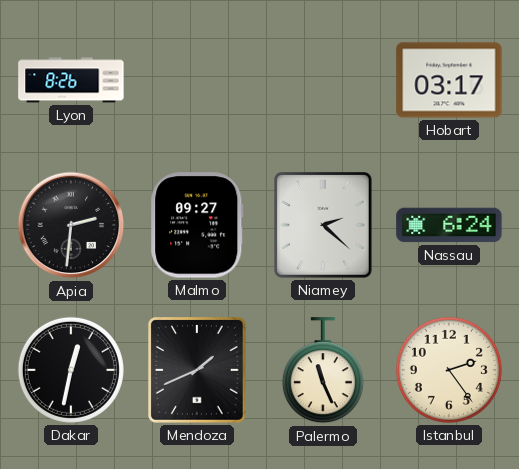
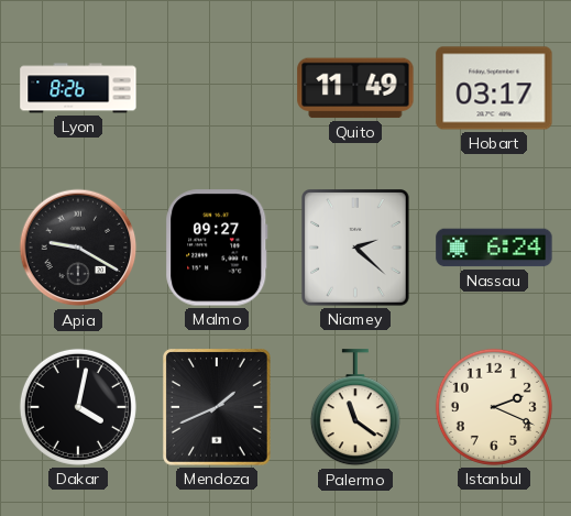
Quito: none -> 11:49
Apia: 2:31 -> 9:20
Dakar: 12:32 -> 4:02
Palermo: 11:26 -> 11:21
Istanbul: 2:24 -> 2:19
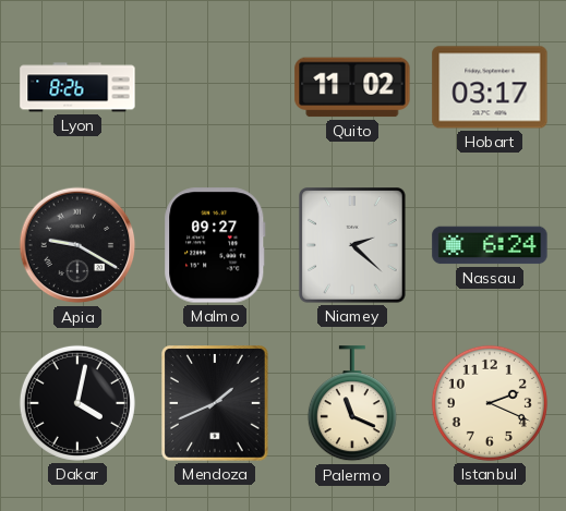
Quito: 11:49 -> 11:02
Palermo: 11:21 -> 11:19
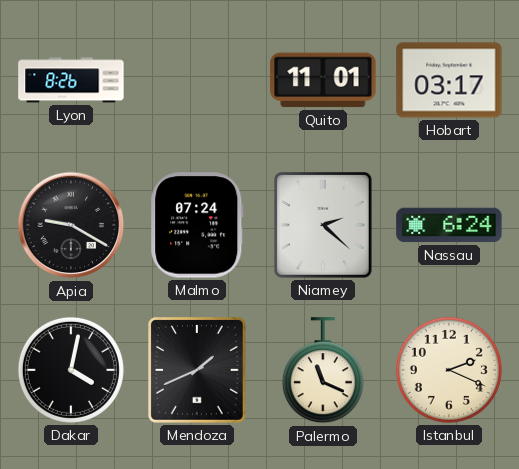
Quito: 11:02 -> 11:01
Malmo: 09:27 -> 07:24
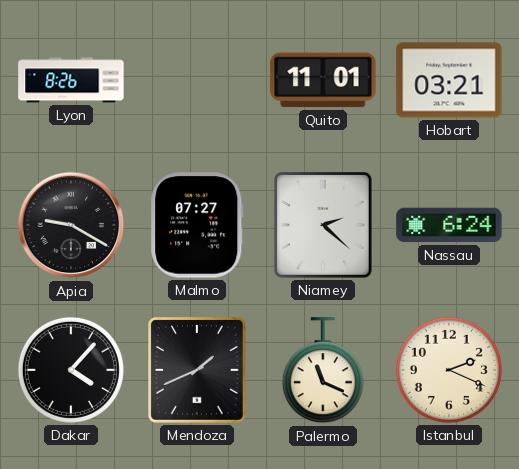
Hobart: 03:17 -> 03:21
Malmo: 07:24 -> 07:27
Dakar: 4:02 -> 4:07
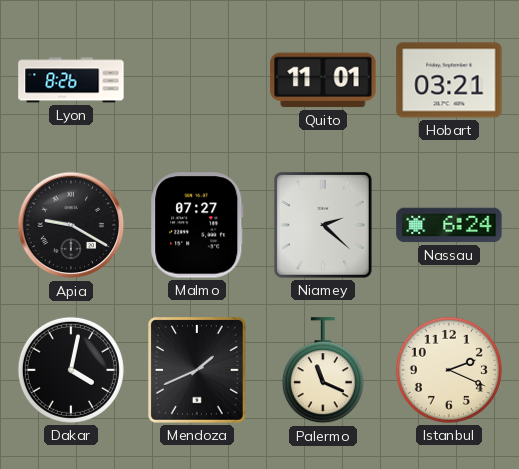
Dakar: 4:07 -> 4:02
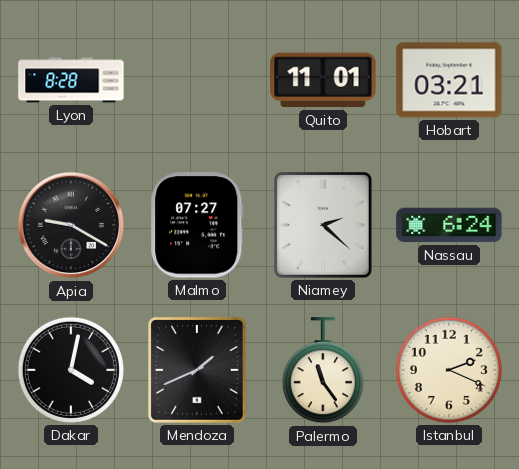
Lyon: 8:26 -> 8:28
Palermo: 11:19 -> 11:24
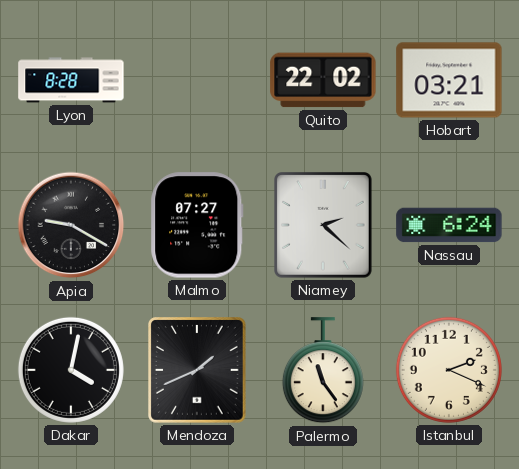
Quito: 11:01 -> 22:02
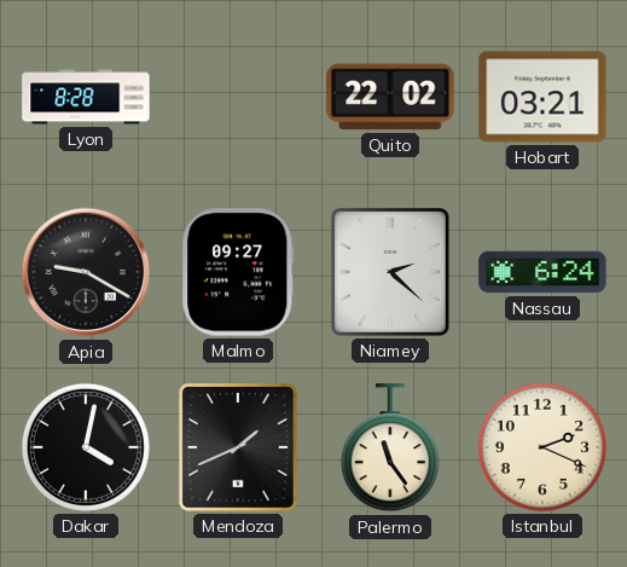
Malmo: 07:27 -> 09:27
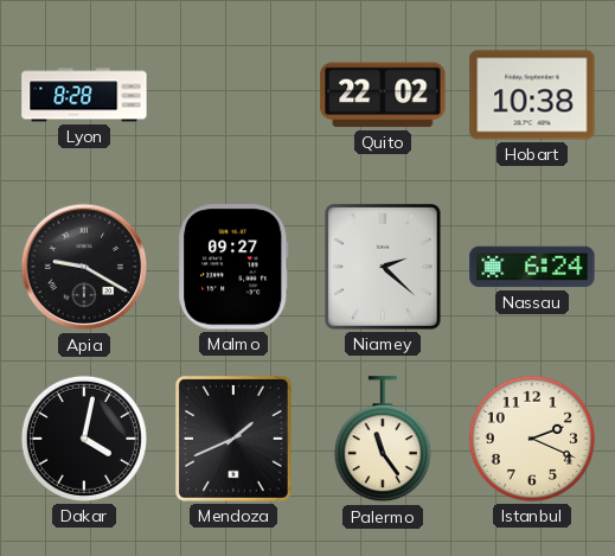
Hobart: 03:21 -> 10:38
